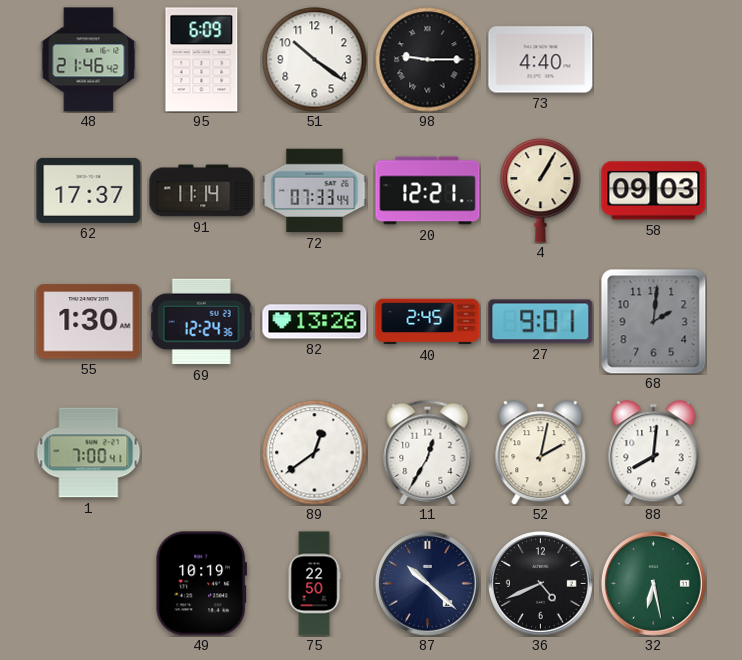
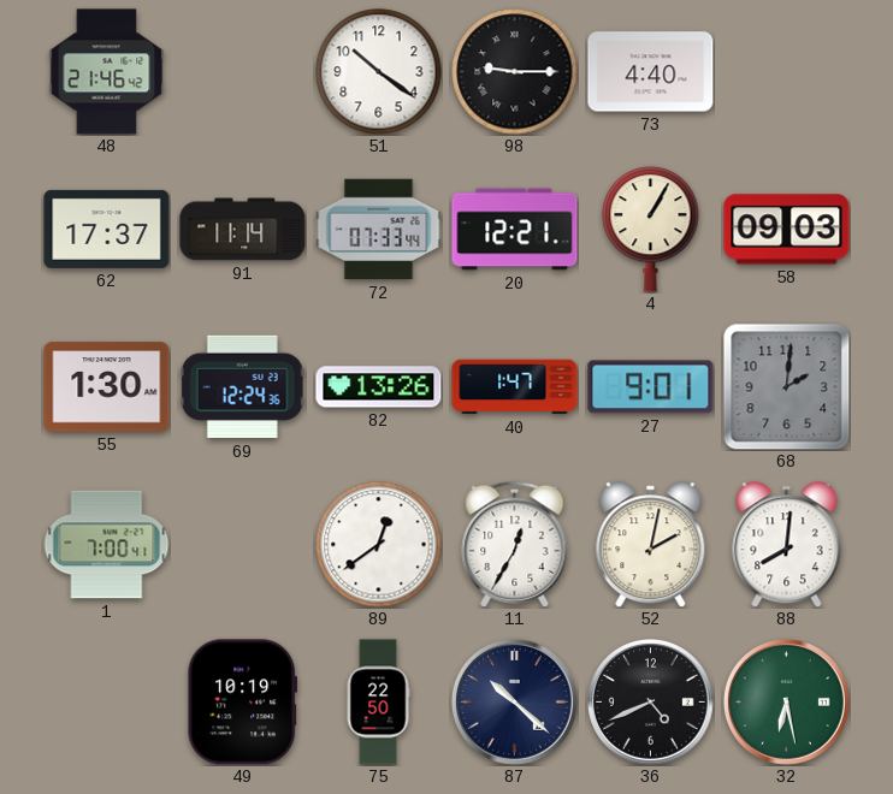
95: 6:09 -> none
40: 2:45 -> 1:47
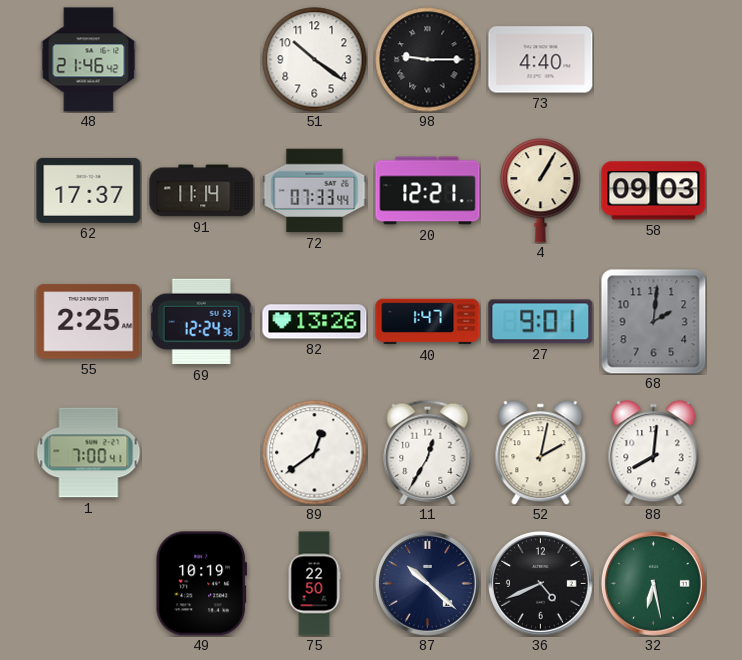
55: 1:30 -> 2:25
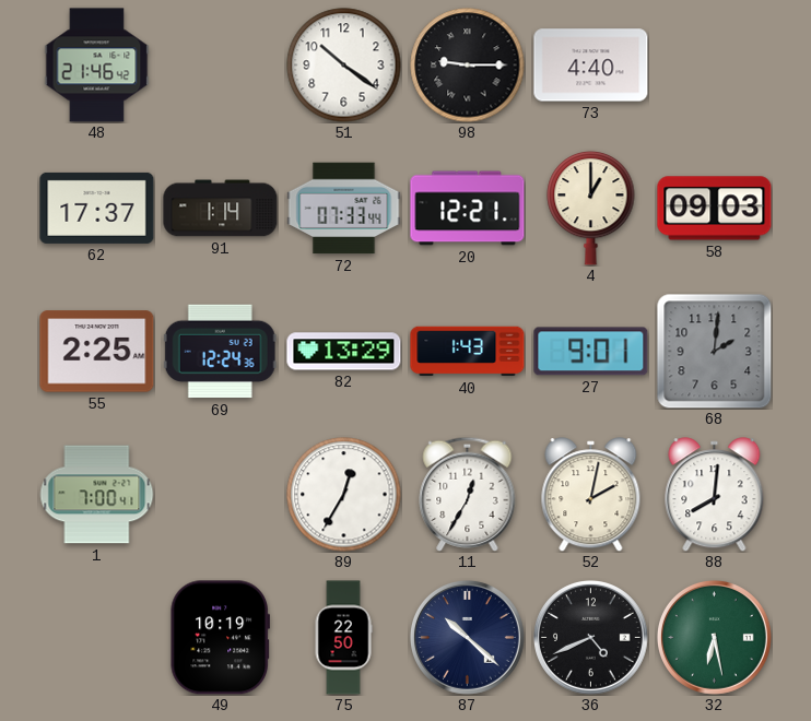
91: 11:14 -> 1:14
4: 1:05 -> 1:00
82: 13:26 -> 13:29
40: 1:47 -> 1:43
89: 12:39 -> 12:35
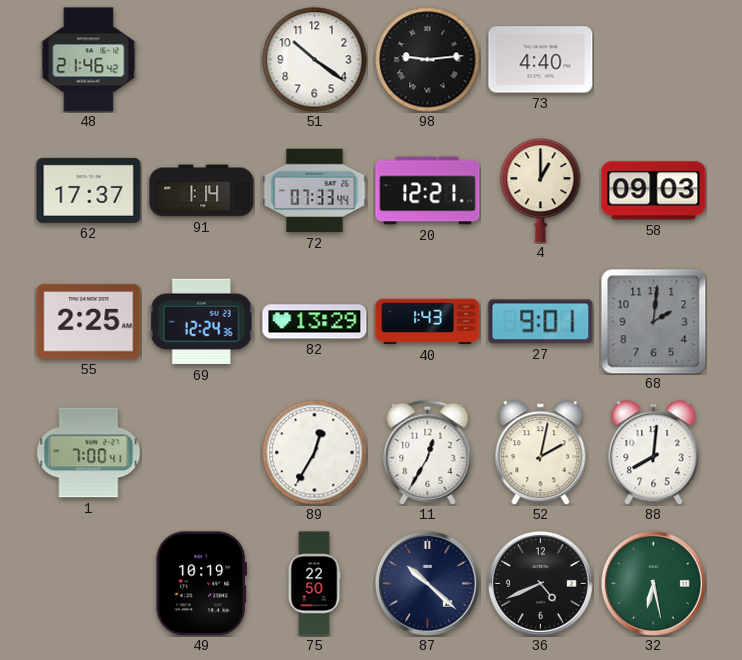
98: 9:15 -> 9:14
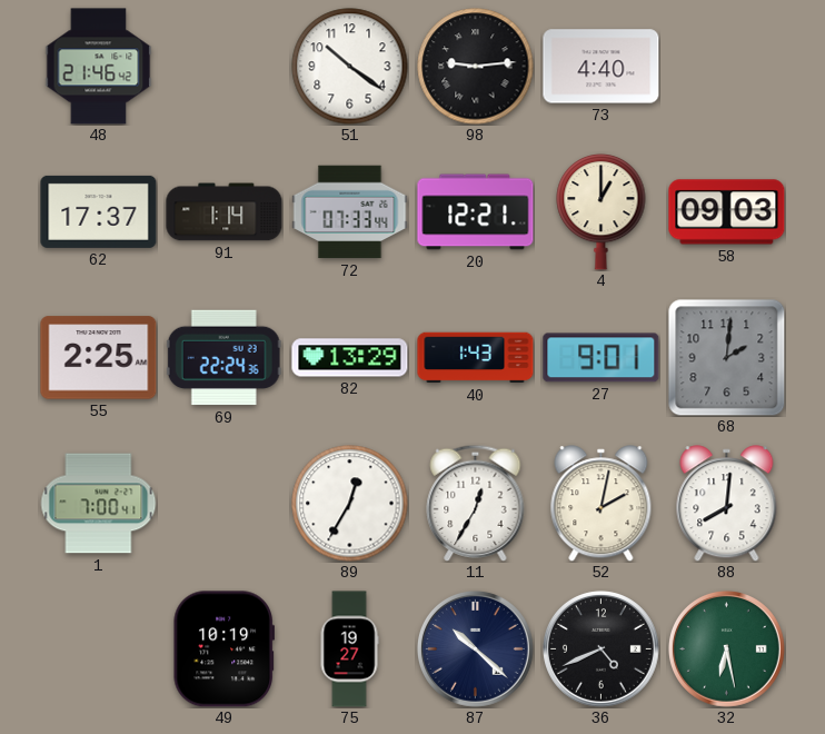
69: 12:24 -> 22:24
75: 22:50 -> 19:27
